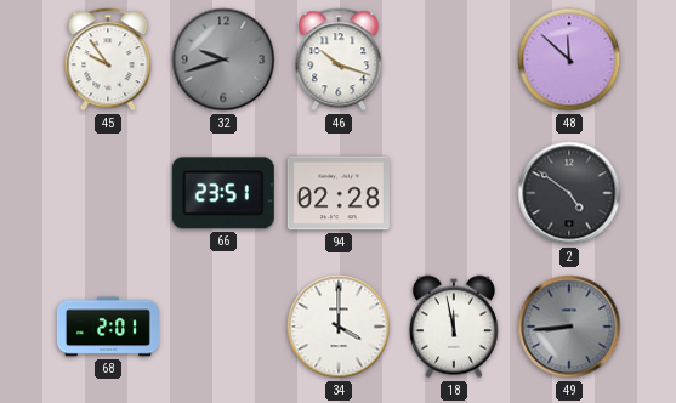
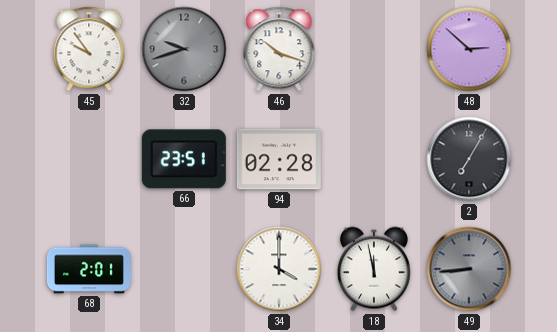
48: 11:52 -> 2:52
2: 4:51 -> 7:05
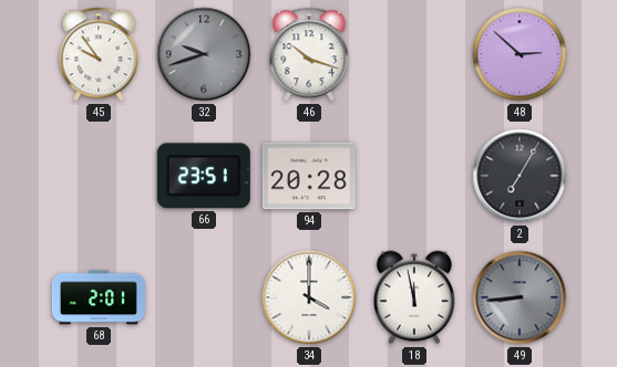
94: 02:28 -> 20:28
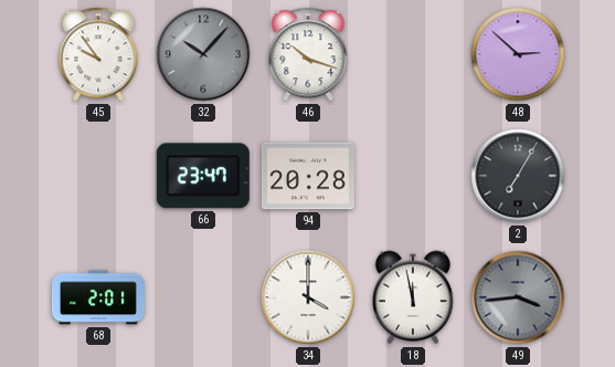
32: 9:42 -> 10:07
66: 23:51 -> 23:47
49: 8:44 -> 3:44
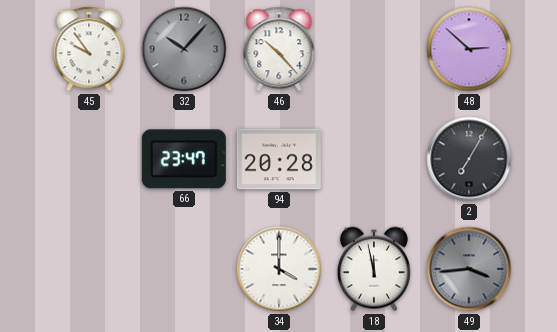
46: 10:18 -> 10:23
68: 2:01 -> none
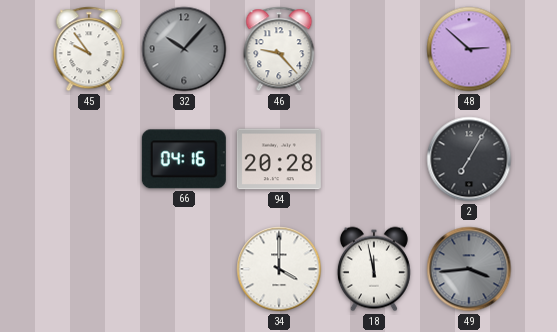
46: 10:23 -> 9:23
66: 23:47 -> 04:16
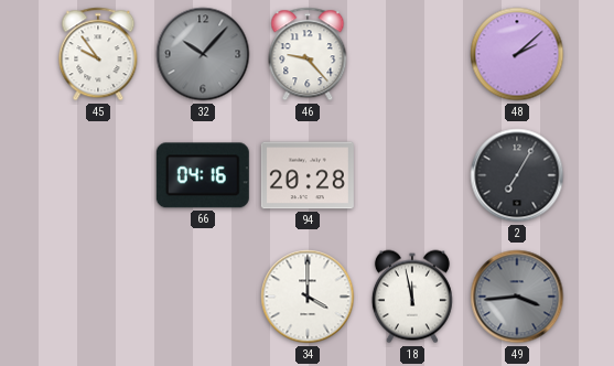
48: 2:52 -> 2:08
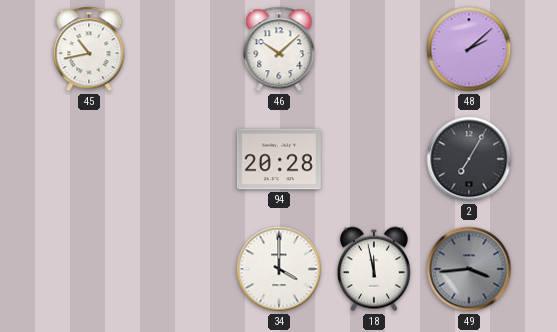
45: 9:54 -> 10:43
32: 10:07 -> none
46: 9:23 -> 10:08
66: 04:16 -> none
